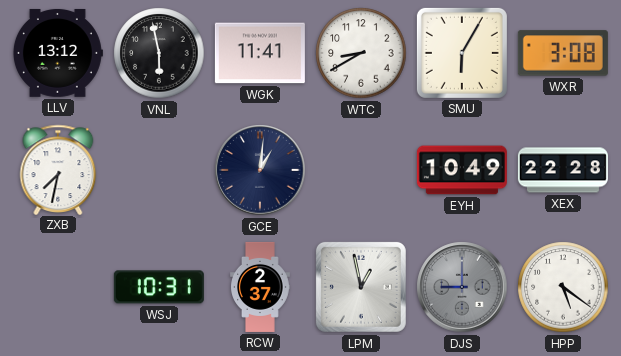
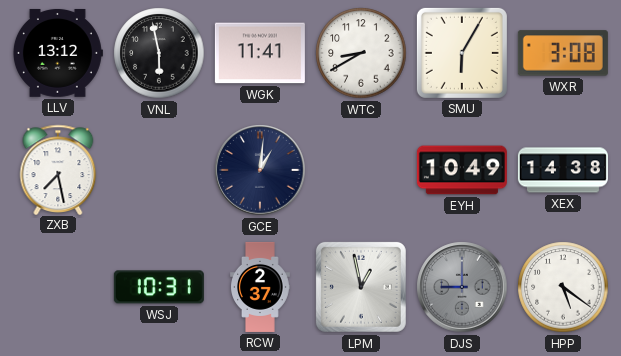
ZXB: 7:32 -> 7:28
XEX: 22:28 -> 14:38
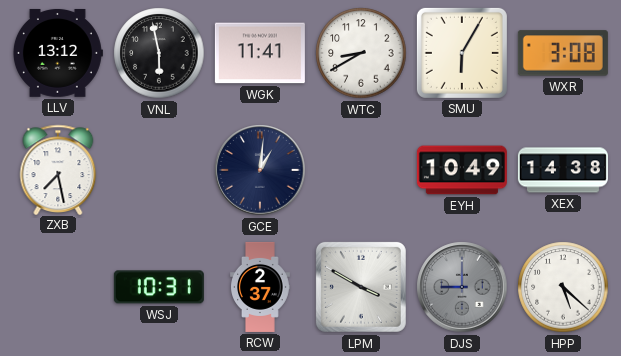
LPM: 12:58 -> 3:50
HPP: 5:21 -> 5:22
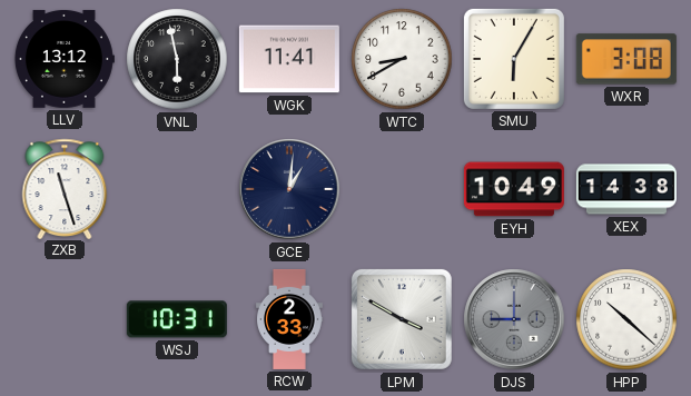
ZXB: 7:28 -> 11:27
RCW: 2:37 -> 2:33
HPP: 5:22 -> 10:22
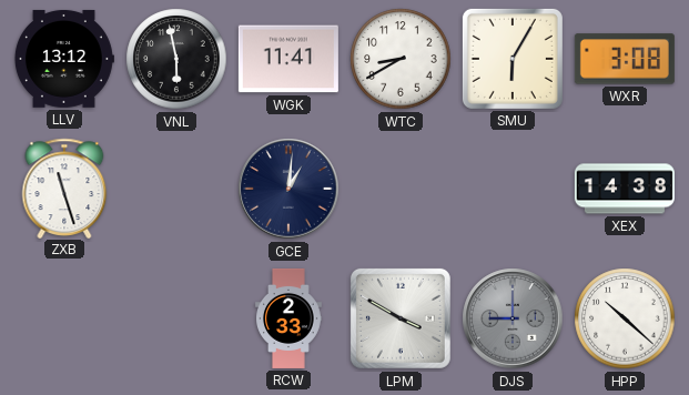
EYH: 10:49 -> none
WSJ: 10:31 -> none
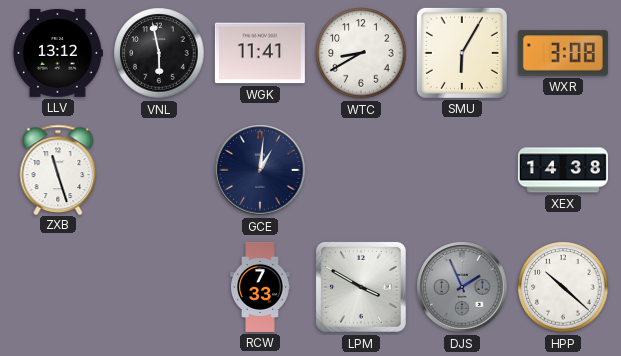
RCW: 2:33 -> 7:33
DJS: 9:00 -> 1:56
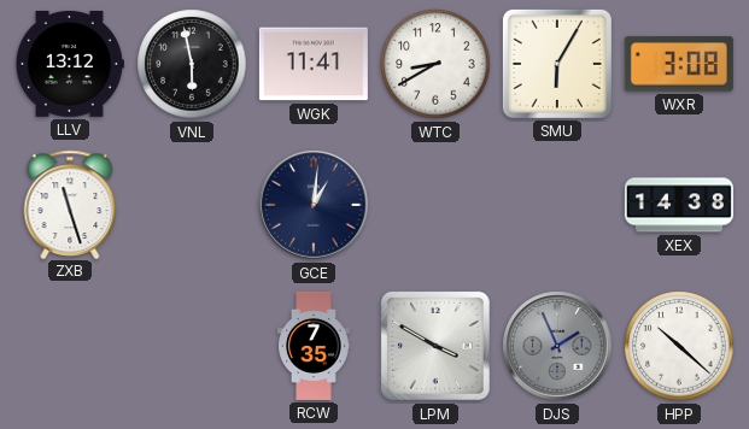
RCW: 7:33 -> 7:35
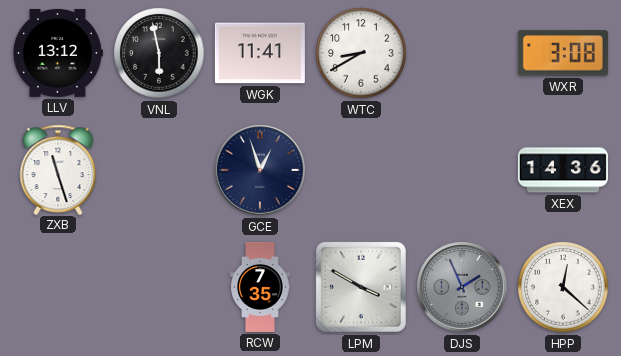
SMU: 6:05 -> none
GCE: 1:01 -> 12:57
XEX: 14:38 -> 14:36
HPP: 10:22 -> 12:22
